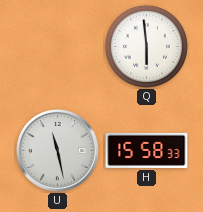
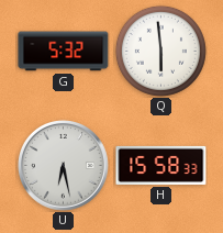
G: none -> 5:32
U: 11:28 -> 6:28
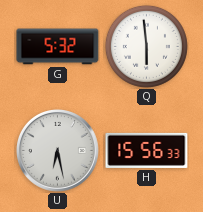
H: 15:58 -> 15:56
